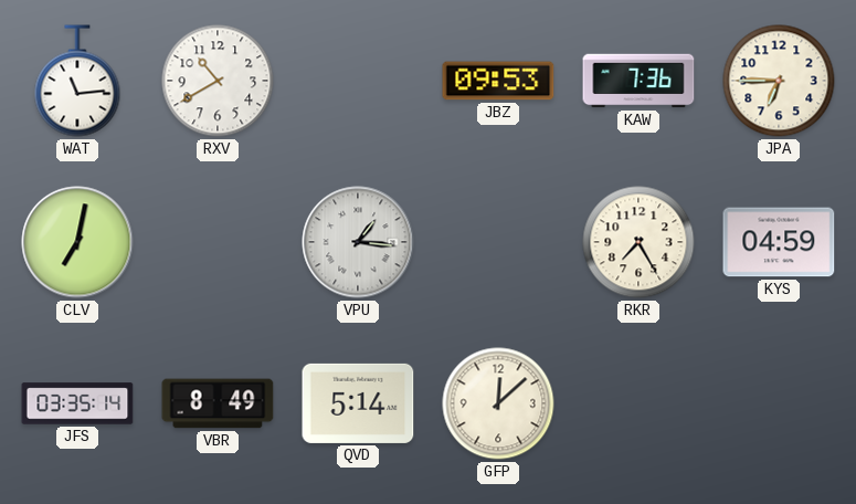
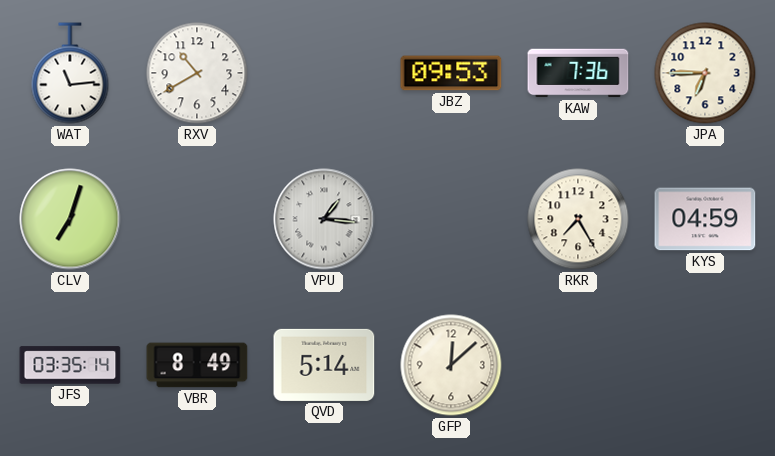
CLV: 7:02 -> 7:03
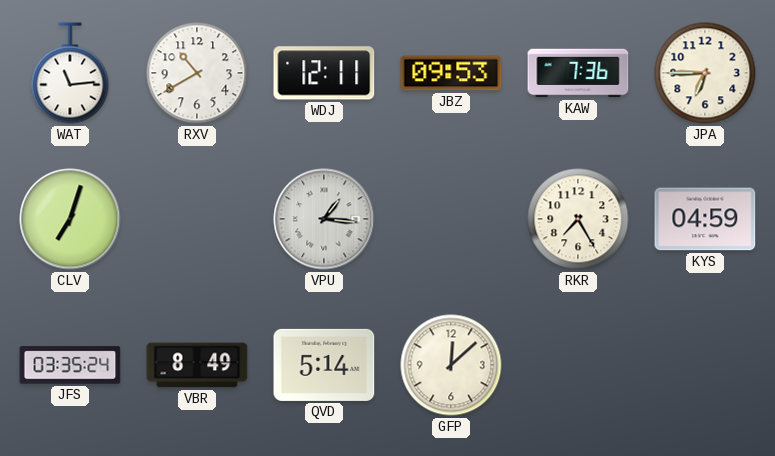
WDJ: none -> 12:11
JFS: 03:35:14 -> 03:35:24
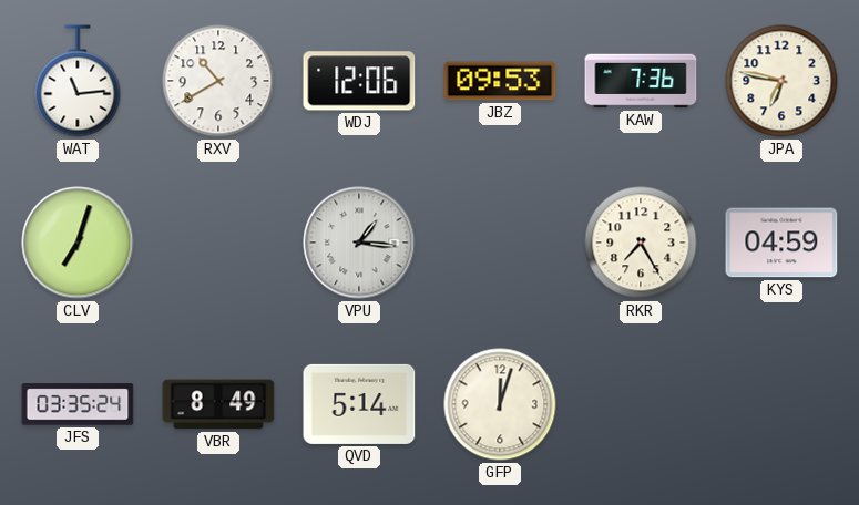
WDJ: 12:11 -> 12:06
JPA: 6:45 -> 6:47
GFP: 12:08 -> 12:03
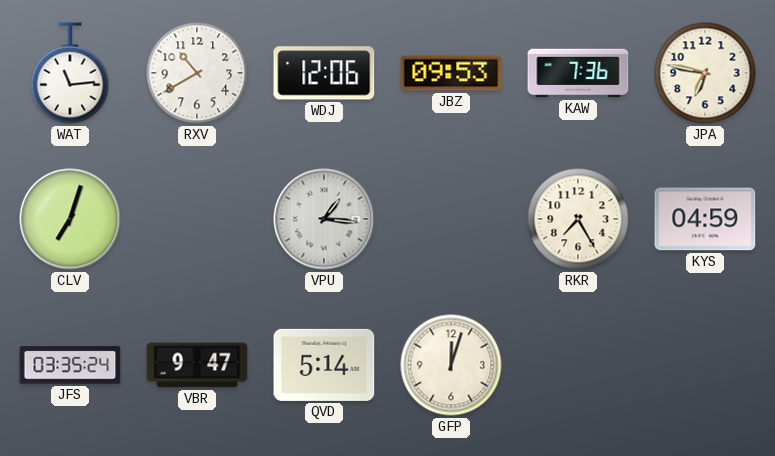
VBR: 8:49 -> 9:47
